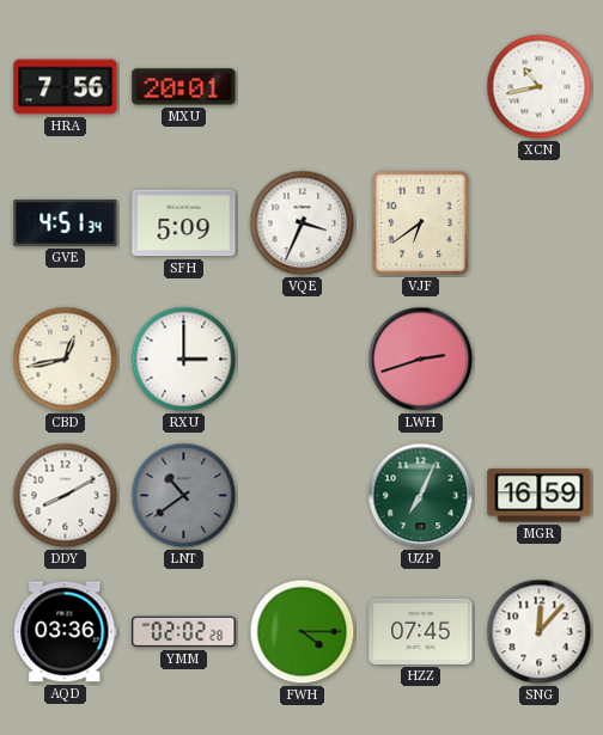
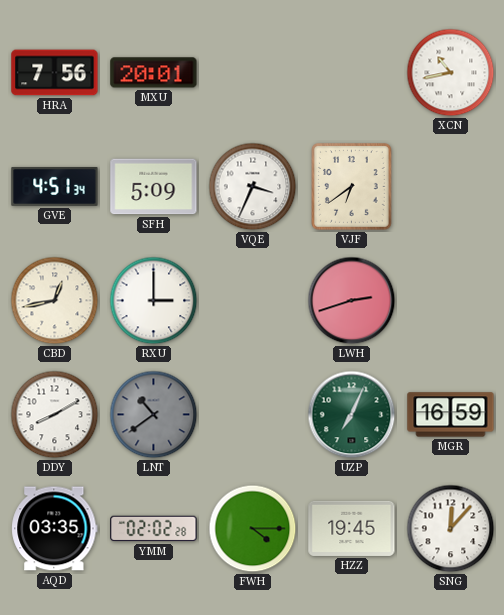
AQD: 03:36 -> 03:35
HZZ: 07:45 -> 19:45
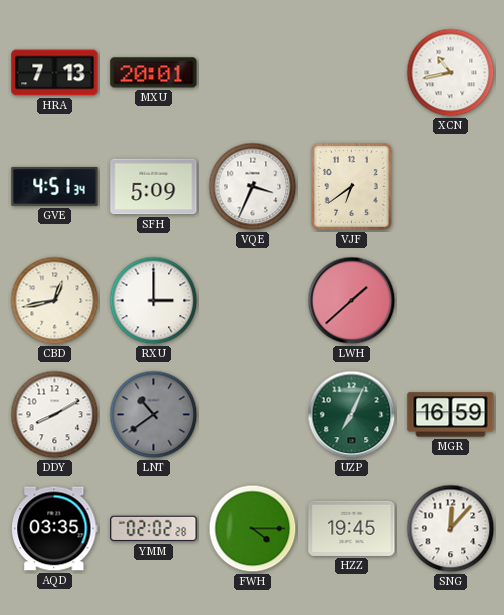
HRA: 7:56 -> 7:13
LWH: 2:42 -> 1:38
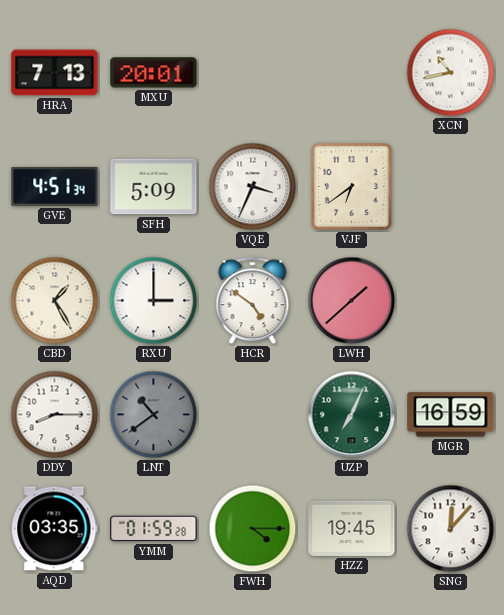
CBD: 12:43 -> 1:25
HCR: none -> 4:51
DDY: 8:10 -> 8:15
YMM: 02:02 -> 01:59
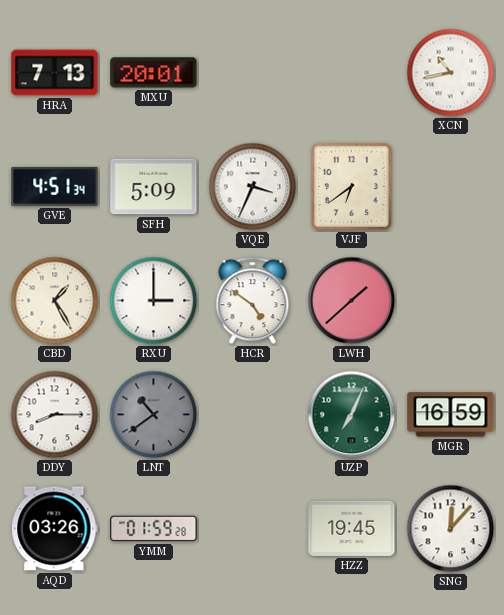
AQD: 03:35 -> 03:26
FWH: 4:15 -> none
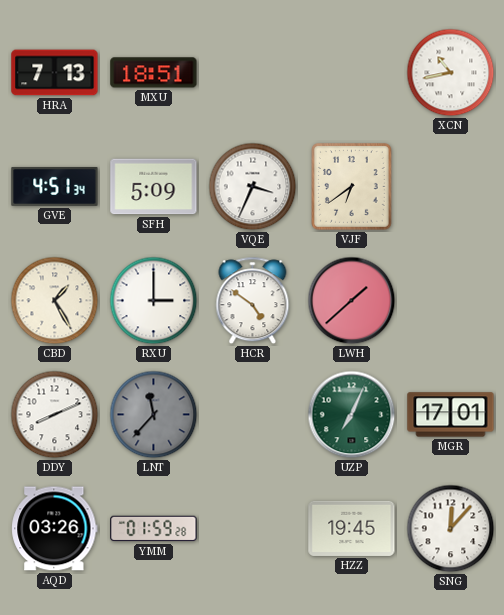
MXU: 20:01 -> 18:51
DDY: 8:15 -> 8:11
LNT: 10:39 -> 11:37
MGR: 16:59 -> 17:01
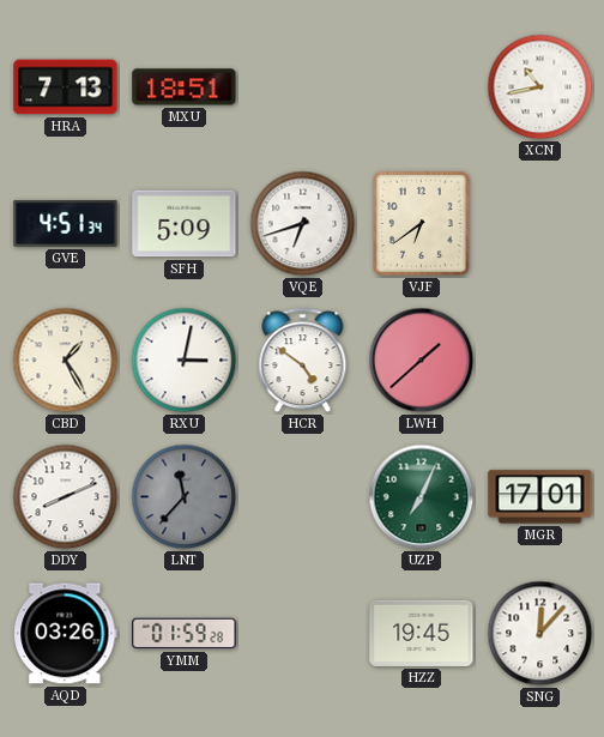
VQE: 3:34 -> 6:42
RXU: 3:00 -> 3:02
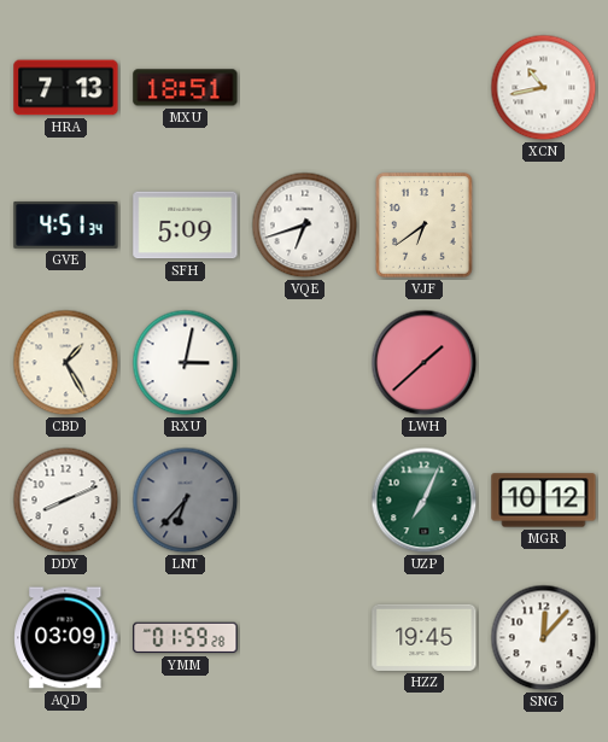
HCR: 4:51 -> none
LNT: 11:37 -> 6:37
MGR: 17:01 -> 10:12
AQD: 03:26 -> 03:09
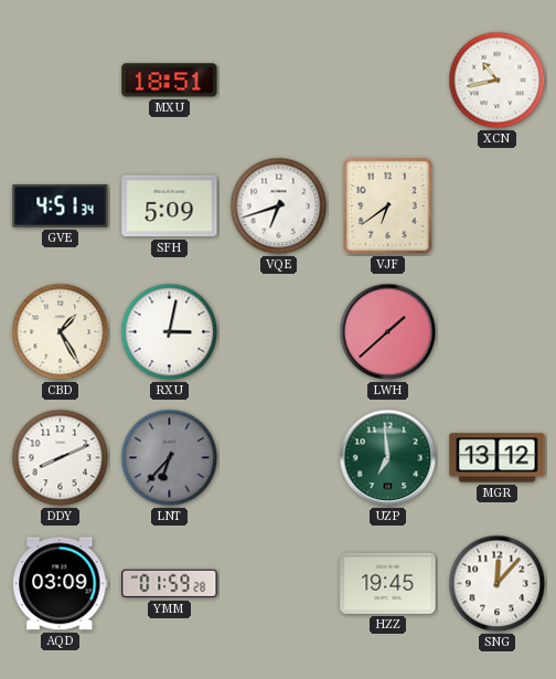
HRA: 7:13 -> none
UZP: 7:04 -> 6:59
MGR: 10:12 -> 13:12
